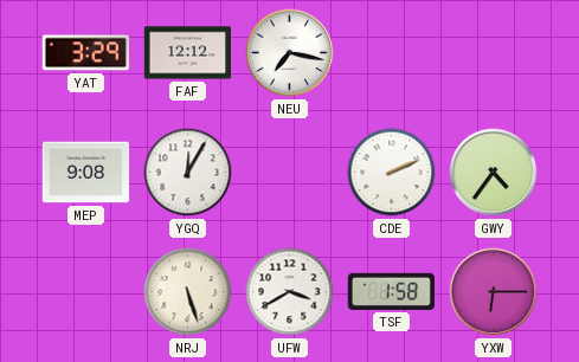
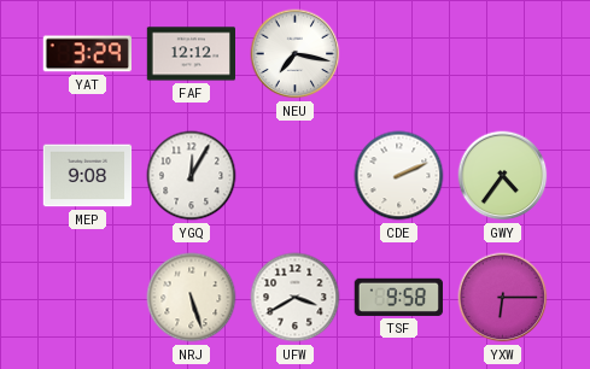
TSF: 1:58 -> 9:58
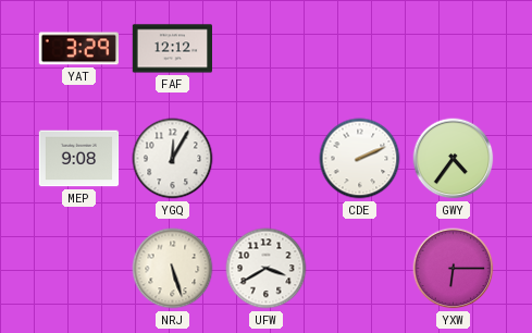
NEU: 7:17 -> none
TSF: 9:58 -> none
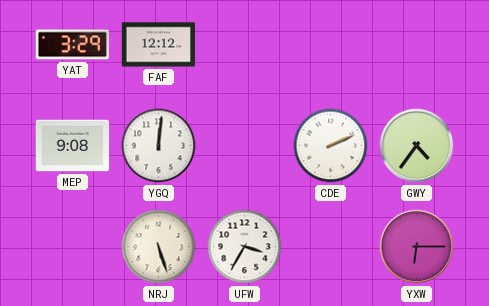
YGQ: 12:05 -> 12:01
UFW: 3:40 -> 3:35
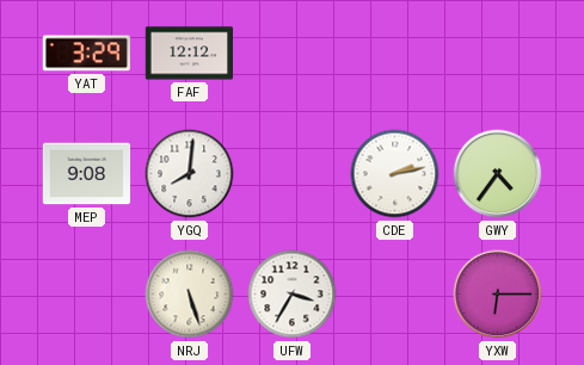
YGQ: 12:01 -> 8:01
CDE: 2:11 -> 2:13
